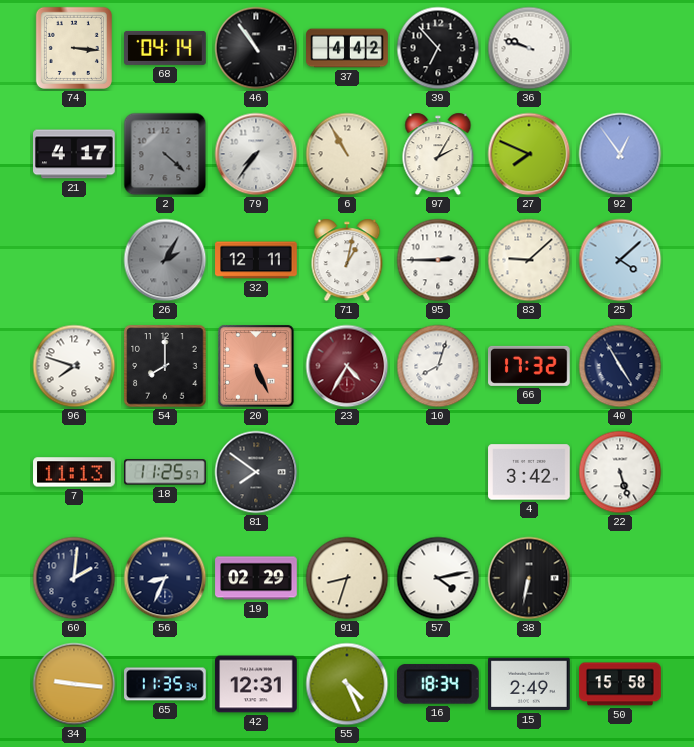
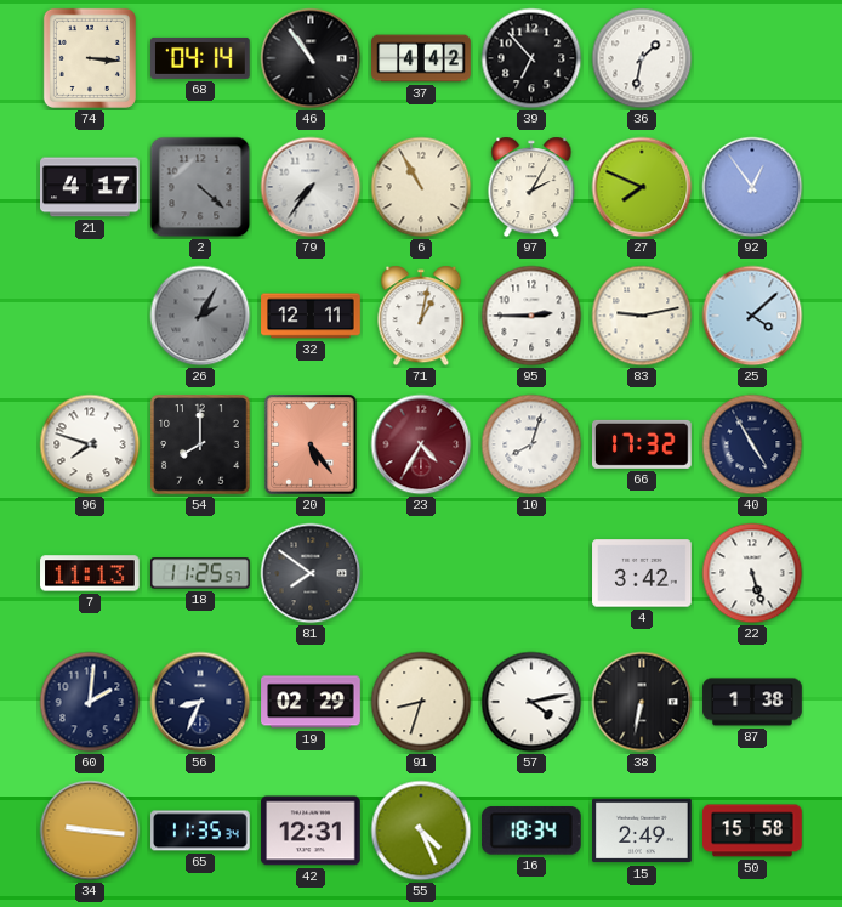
36: 9:48 -> 1:32
83: 9:08 -> 9:13
20: 5:26 -> 5:24
87: none -> 1:38
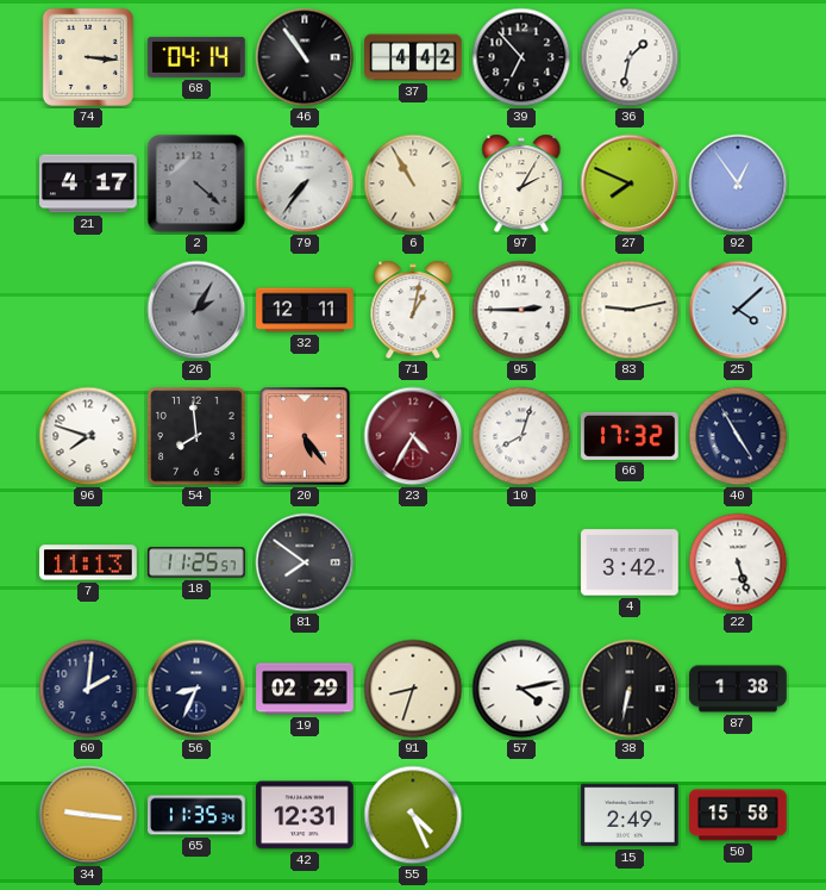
54: 8:00 -> 7:59
16: 18:34 -> none
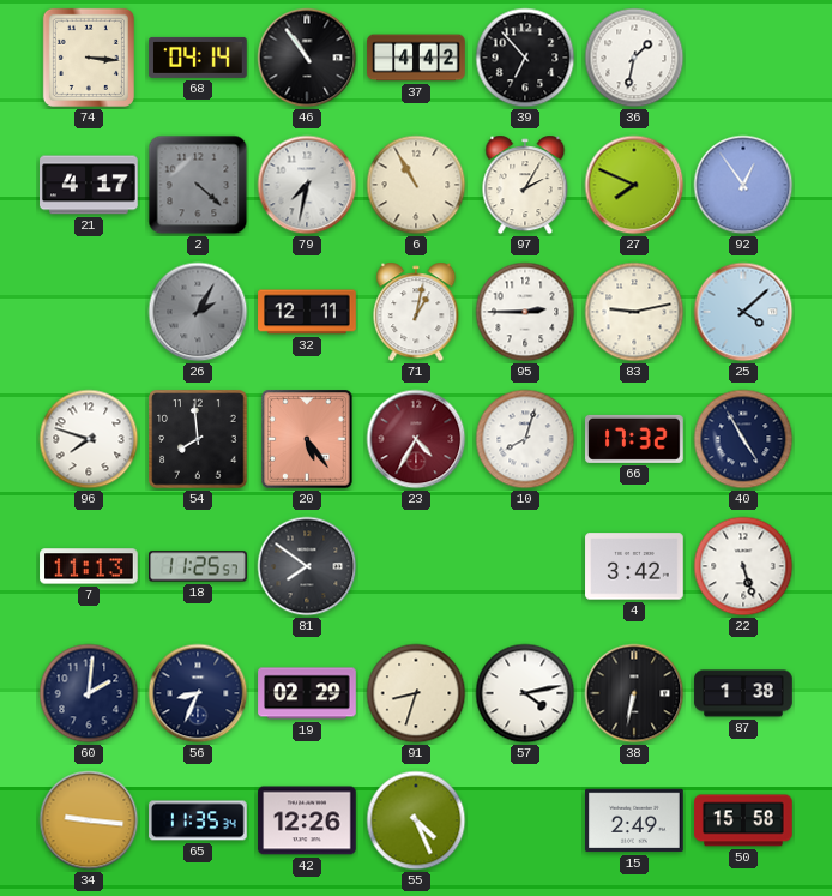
79: 7:36 -> 7:32
42: 12:31 -> 12:26
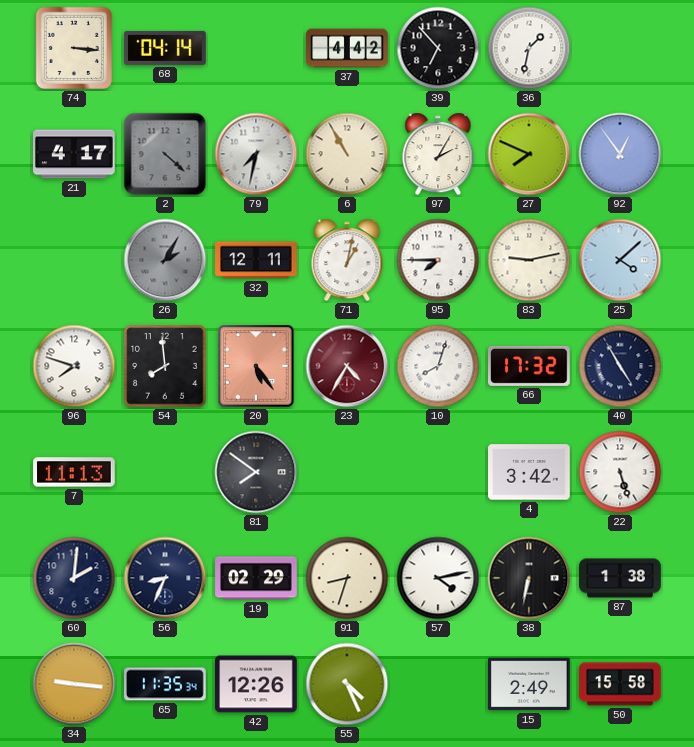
46: 10:54 -> none
95: 2:45 -> 7:45
18: 11:25 -> none
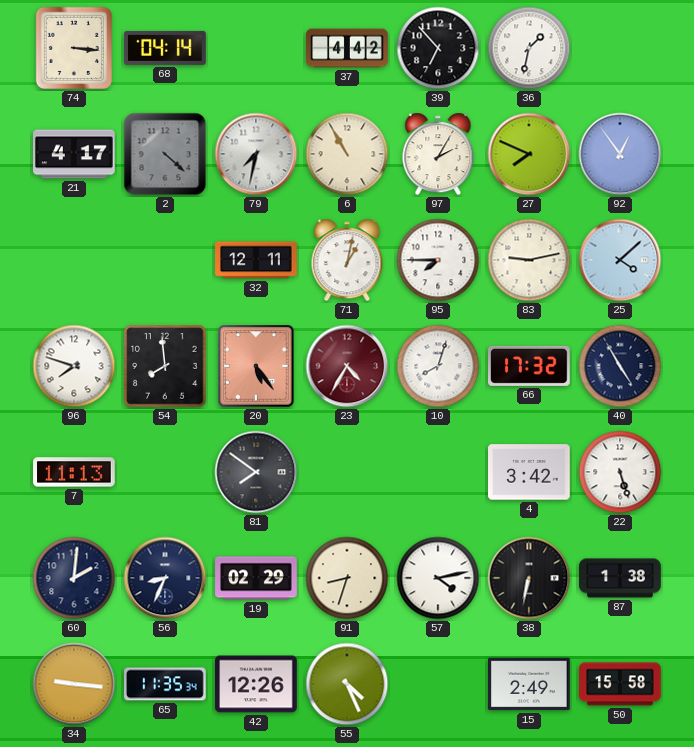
26: 2:05 -> none
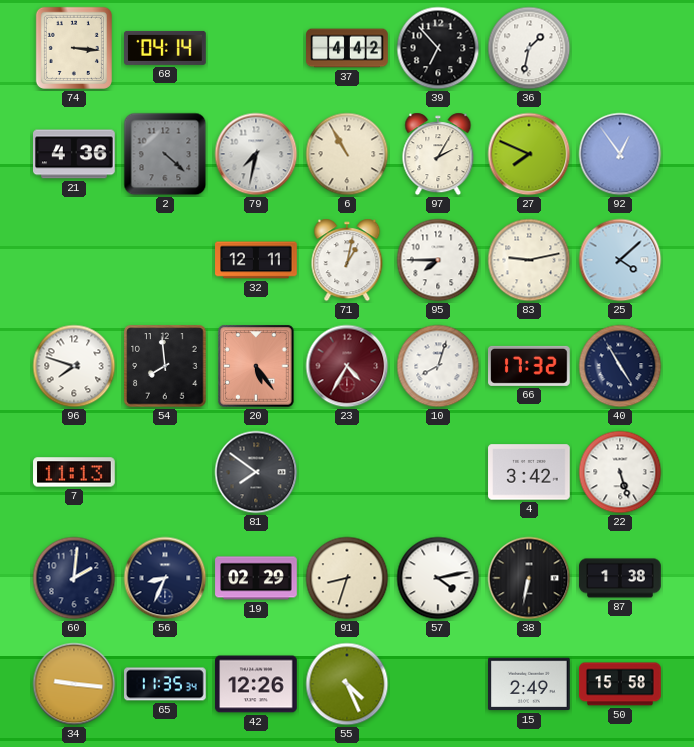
21: 4:17 -> 4:36
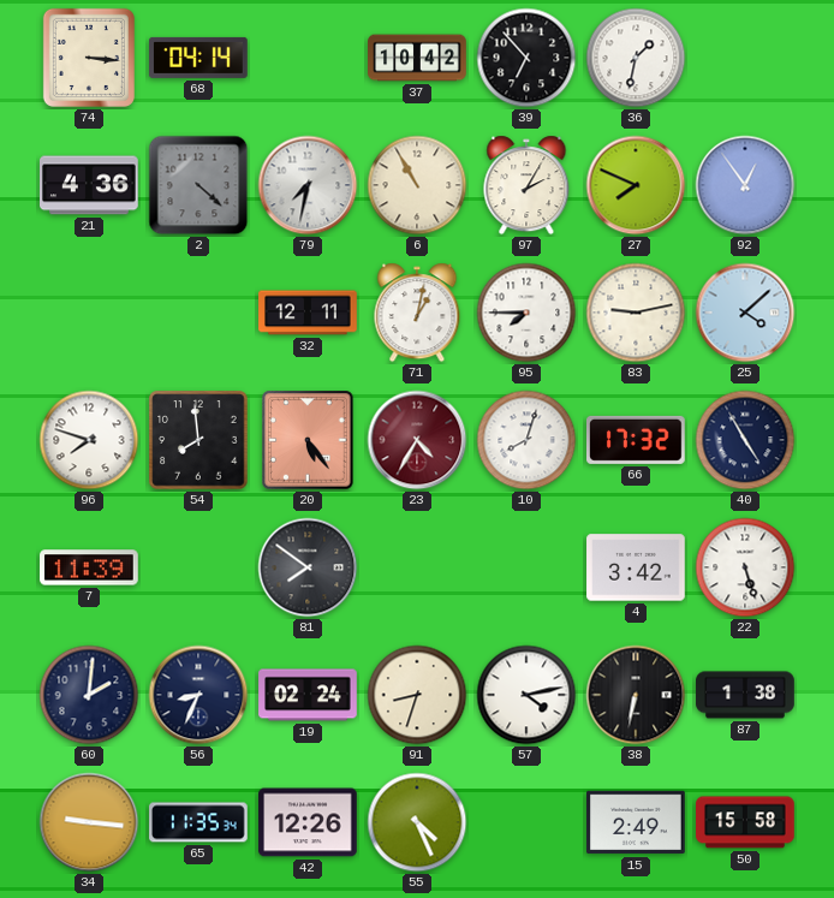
37: 4:42 -> 10:42
7: 11:13 -> 11:39
19: 02:29 -> 02:24
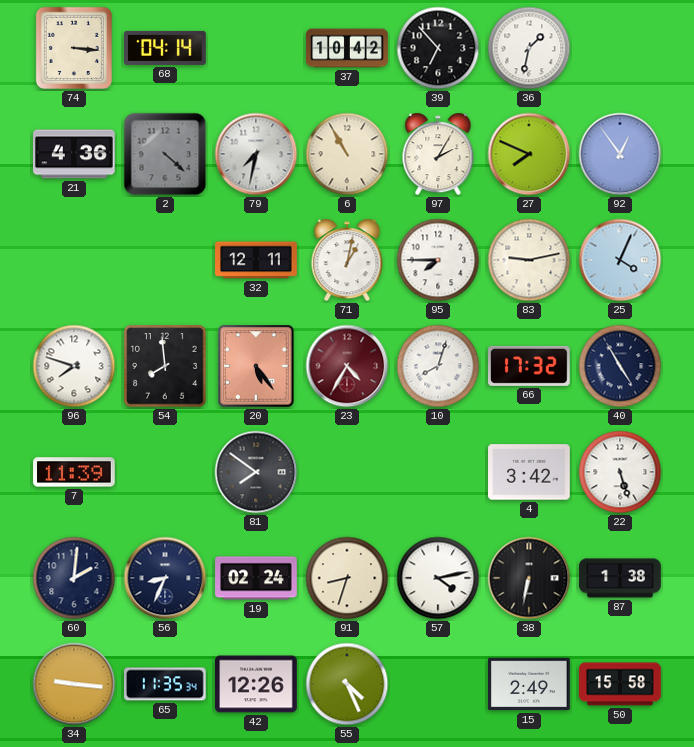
25: 4:08 -> 4:04
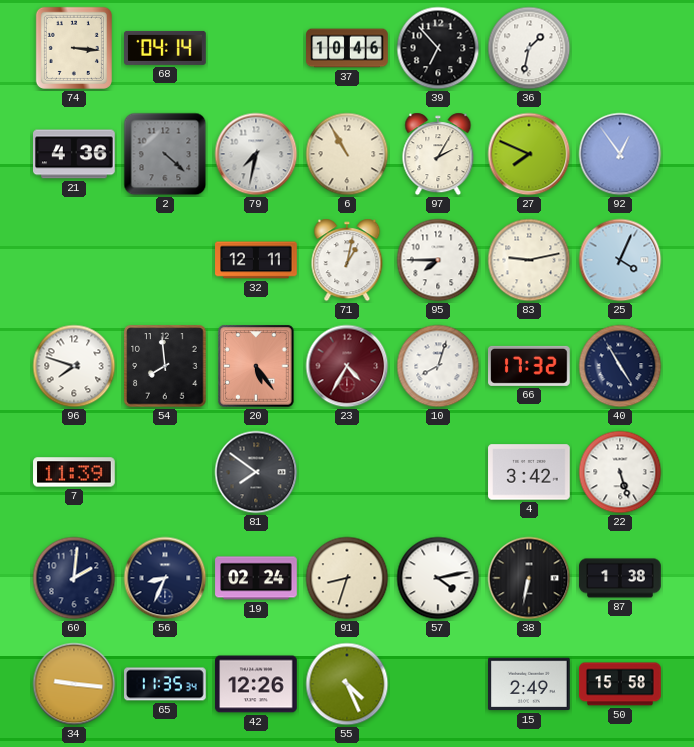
37: 10:42 -> 10:46
